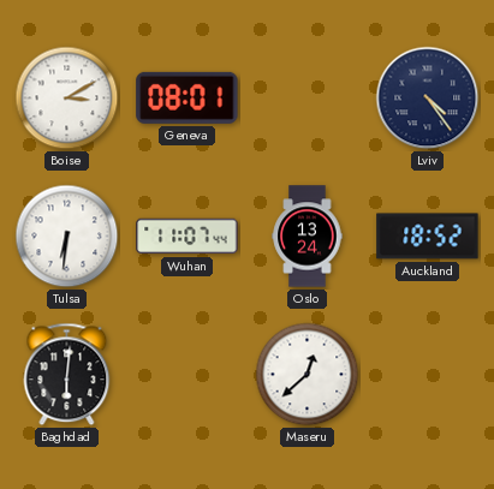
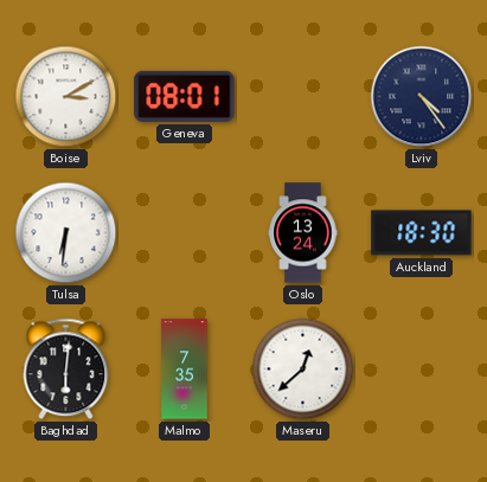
Wuhan: 11:07 -> none
Auckland: 18:52 -> 18:30
Malmo: none -> 7:35
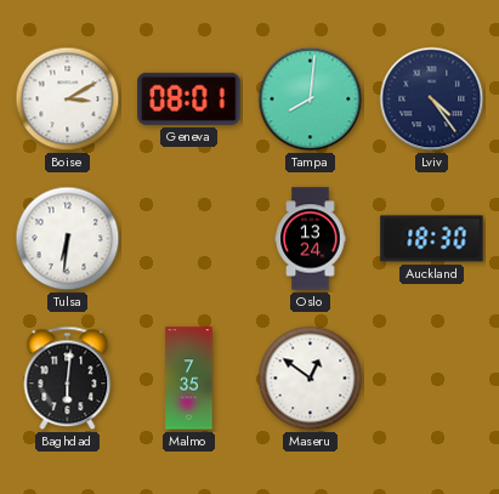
Tampa: none -> 8:01
Maseru: 12:38 -> 12:51
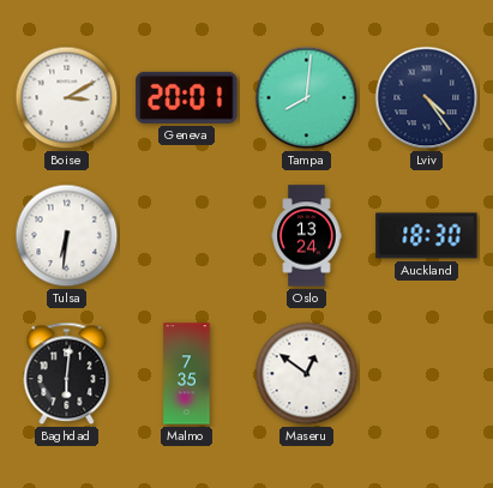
Geneva: 08:01 -> 20:01
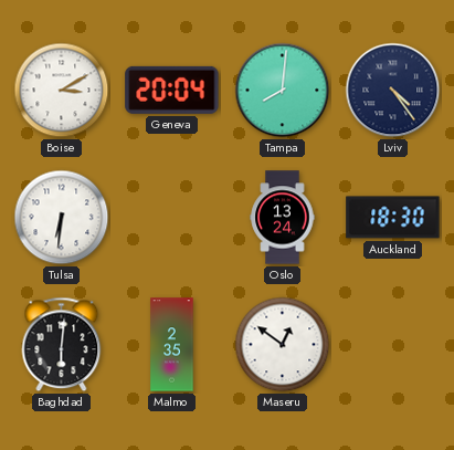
Geneva: 20:01 -> 20:04
Malmo: 7:35 -> 2:35
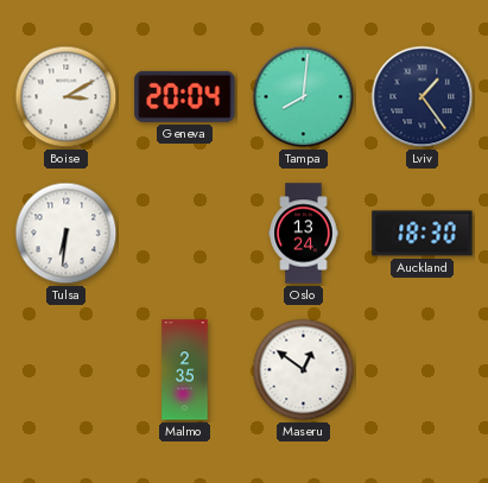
Lviv: 4:24 -> 1:24
Baghdad: 6:01 -> none
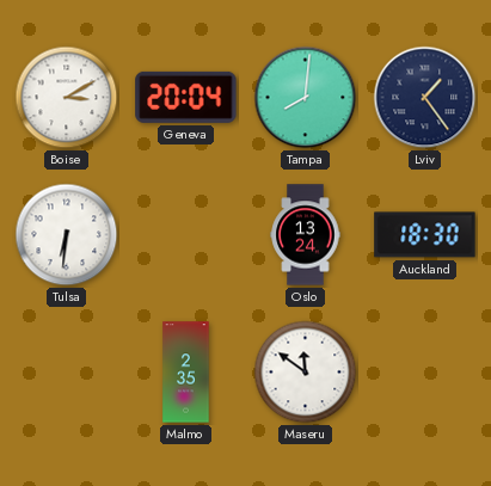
Maseru: 12:51 -> 11:51
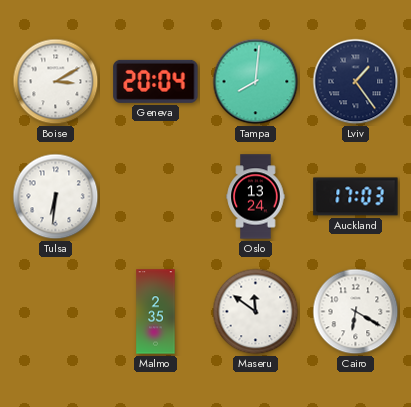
Auckland: 18:30 -> 17:03
Cairo: none -> 6:20
